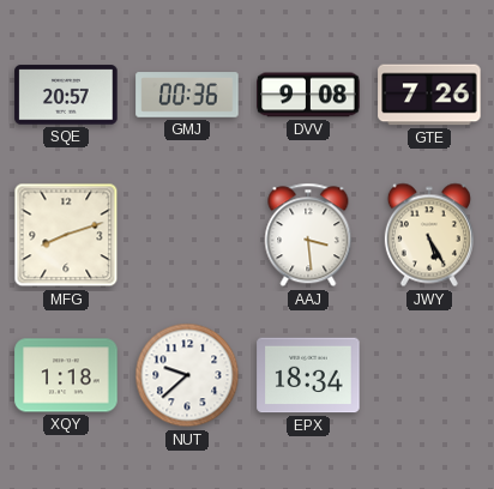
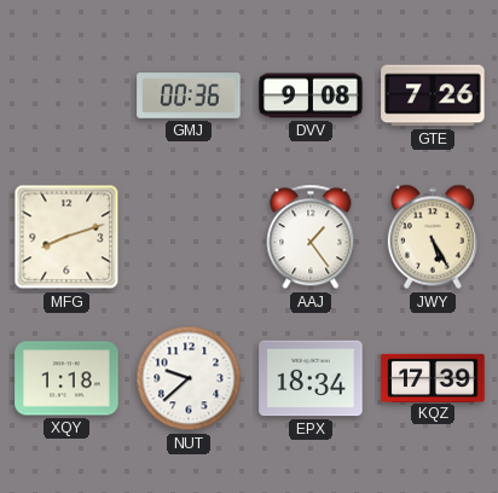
SQE: 20:57 -> none
AAJ: 3:29 -> 1:24
KQZ: none -> 17:39
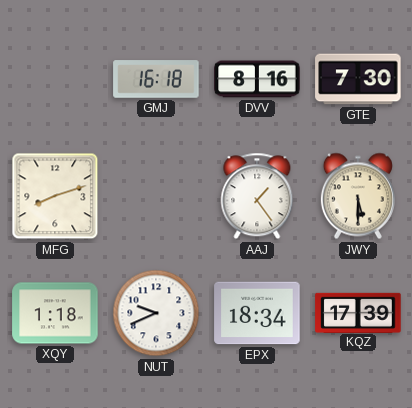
GMJ: 00:36 -> 16:18
DVV: 9:08 -> 8:16
GTE: 7:26 -> 7:30
JWY: 5:25 -> 5:30
NUT: 9:38 -> 9:41
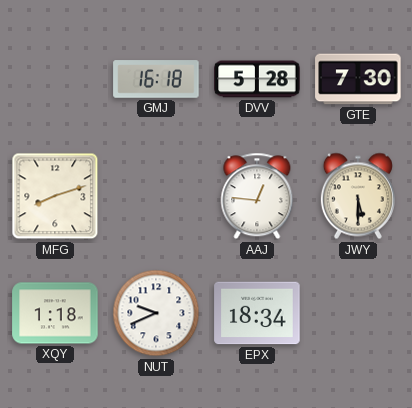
DVV: 8:16 -> 5:28
AAJ: 1:24 -> 12:46
KQZ: 17:39 -> none
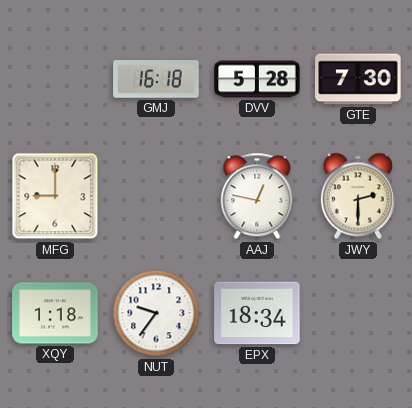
MFG: 8:12 -> 9:00
AAJ: 12:46 -> 12:47
JWY: 5:30 -> 2:30
NUT: 9:41 -> 9:36
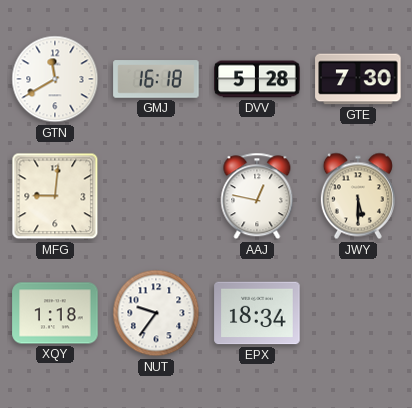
GTN: none -> 11:40
MFG: 9:00 -> 9:01
JWY: 2:30 -> 5:30
